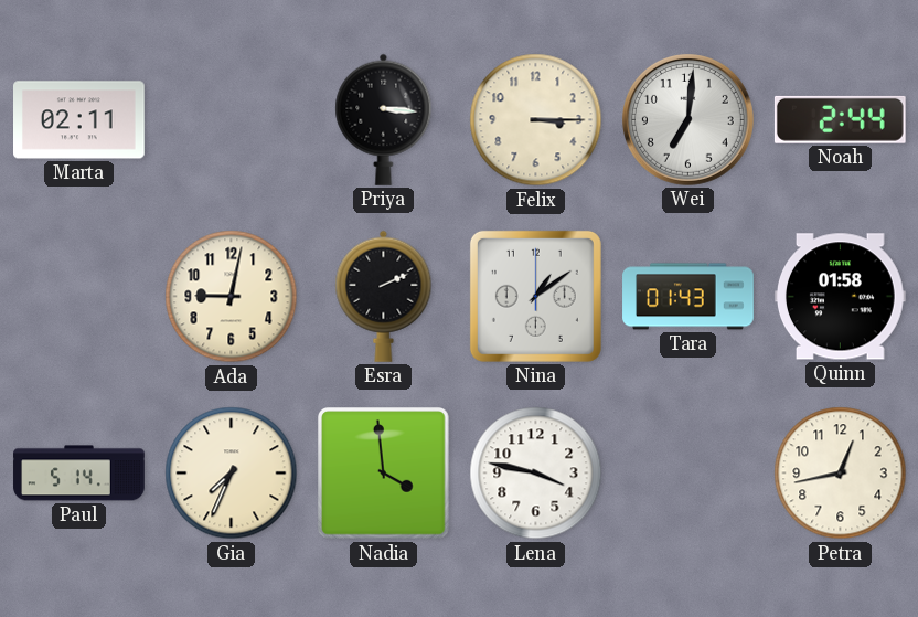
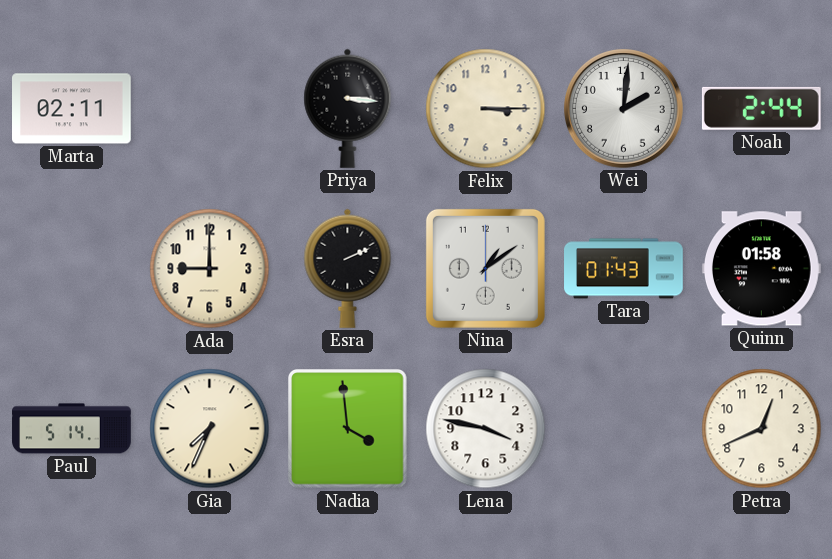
Wei: 7:01 -> 2:01
Ada: 9:02 -> 9:00
Petra: 12:43 -> 12:41
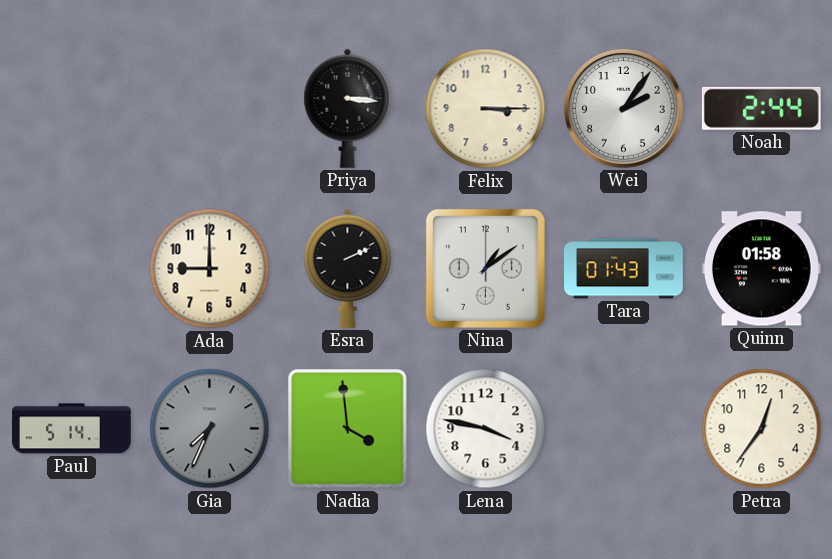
Marta: 02:11 -> none
Wei: 2:01 -> 2:06
Gia dial: cream -> grey
Petra: 12:41 -> 12:36
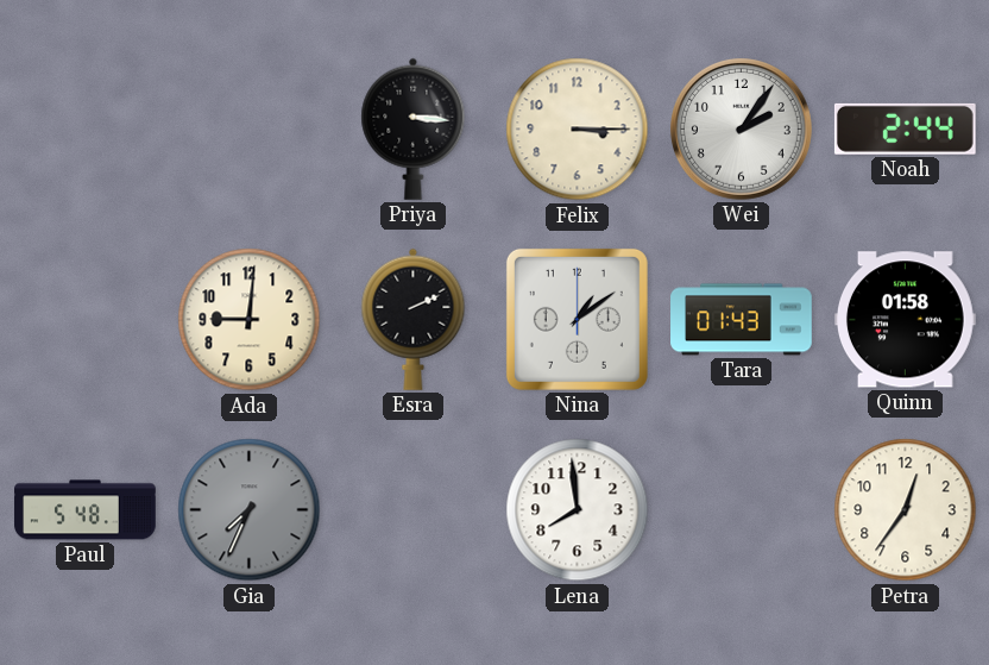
Ada: 9:00 -> 9:01
Paul: 5:14 -> 5:48
Nadia: 3:59 -> none
Lena: 3:47 -> 7:59
